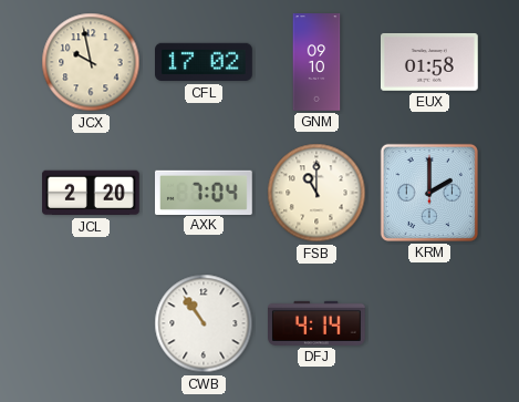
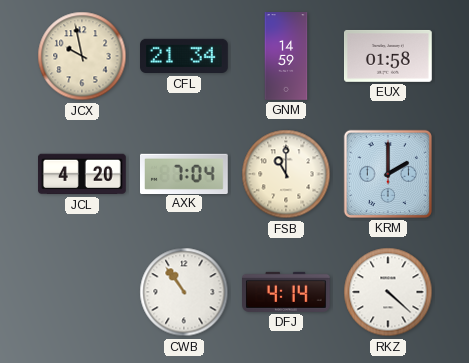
CFL: 17:02 -> 21:34
GNM: 09:10 -> 14:59
JCL: 2:20 -> 4:20
RKZ: none -> 4:22
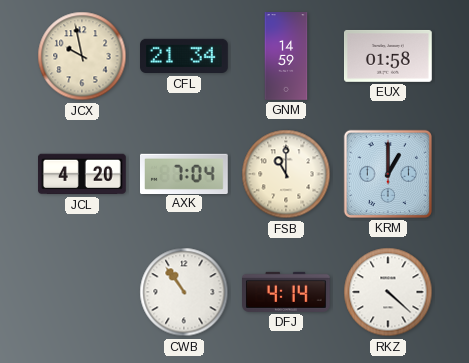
KRM: 2:00 -> 1:00
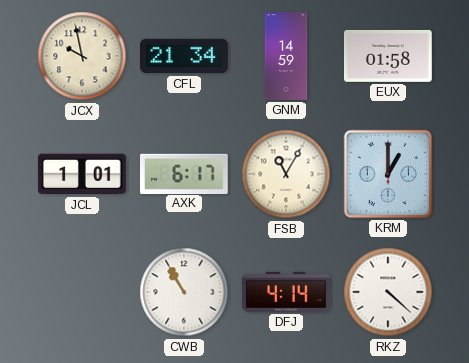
JCL: 4:20 -> 1:01
AXK: 7:04 -> 6:17
FSB: 11:00 -> 11:05
CWB: 10:54 -> 10:55
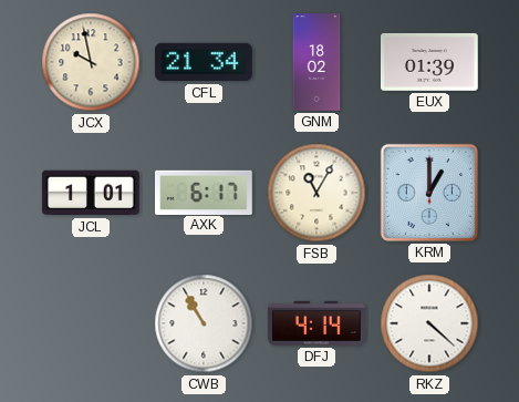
GNM: 14:59 -> 18:02
EUX: 01:58 -> 01:39
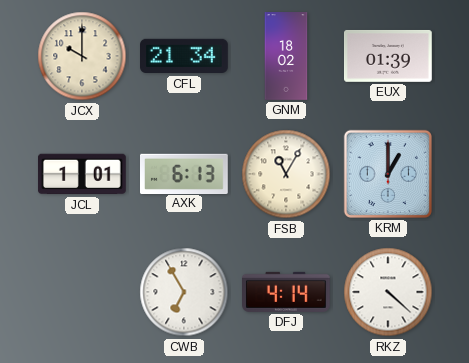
JCX: 9:58 -> 10:00
AXK: 6:17 -> 6:13
CWB: 10:55 -> 6:55
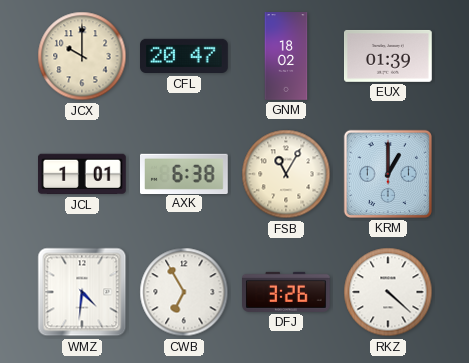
CFL: 21:34 -> 20:47
AXK: 6:13 -> 6:38
WMZ: none -> 4:31
DFJ: 4:14 -> 3:26
